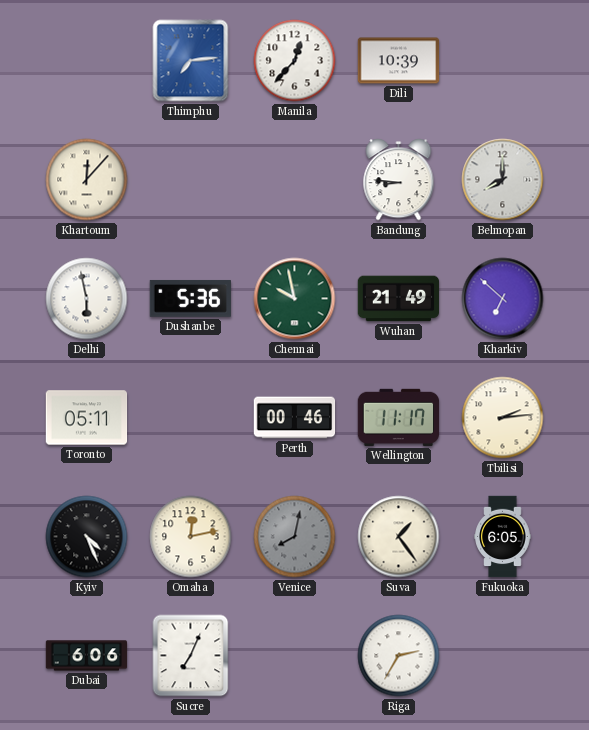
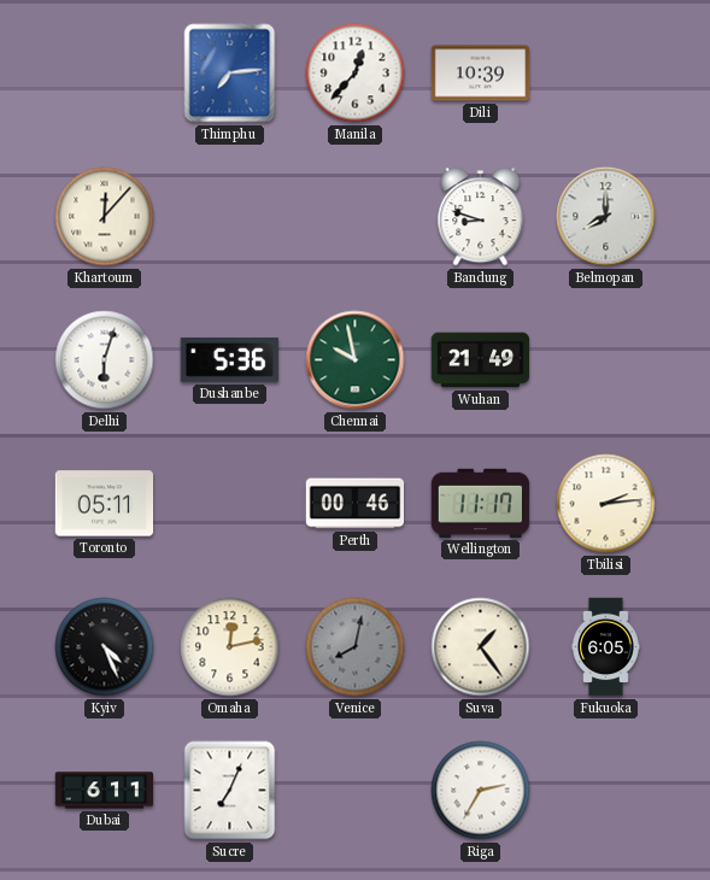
Bandung: 8:46 -> 8:48
Delhi: 5:58 -> 6:03
Kharkiv: 6:52 -> none
Dubai: 6:06 -> 6:11
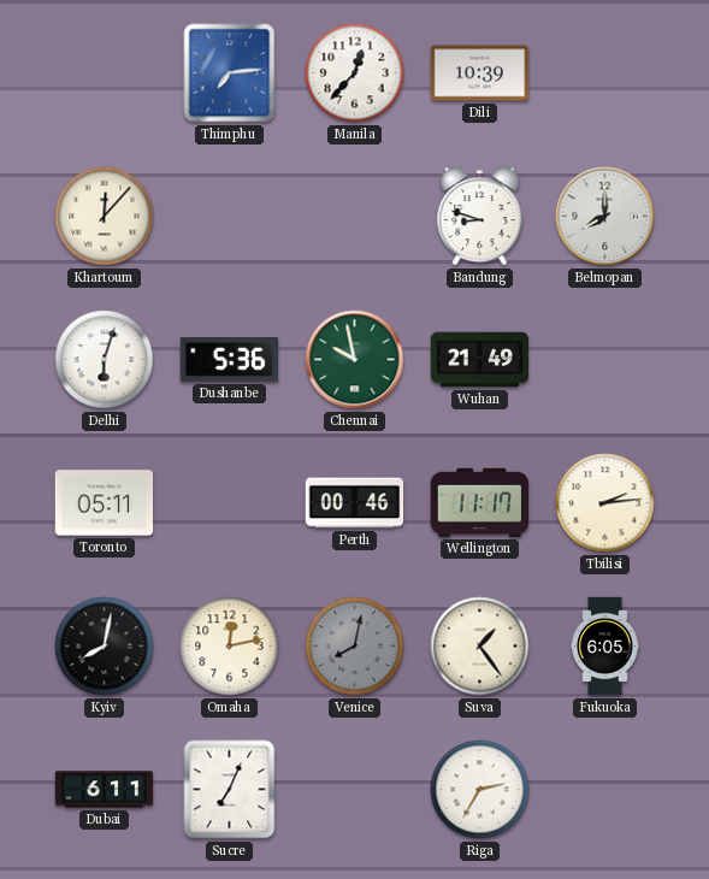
Kyiv: 4:26 -> 8:02
